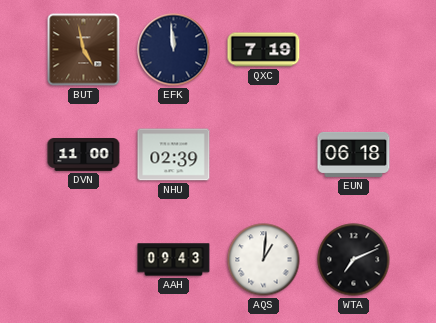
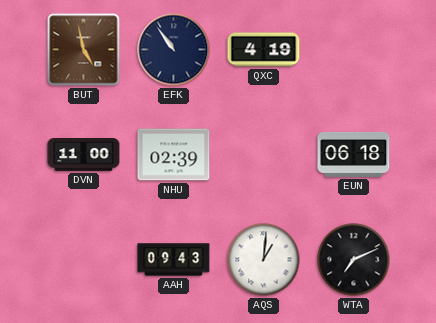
EFK: 11:59 -> 10:54
QXC: 7:19 -> 4:19
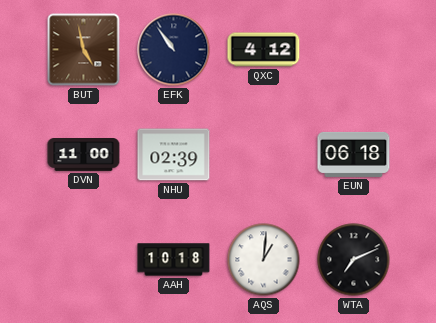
QXC: 4:19 -> 4:12
AAH: 09:43 -> 10:18
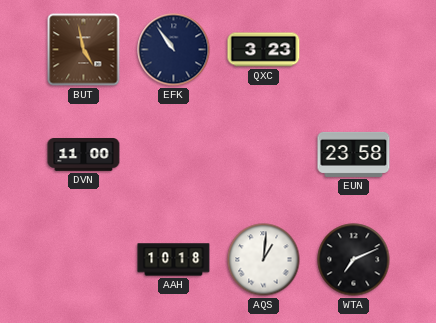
QXC: 4:12 -> 3:23
NHU: 02:39 -> none
EUN: 06:18 -> 23:58
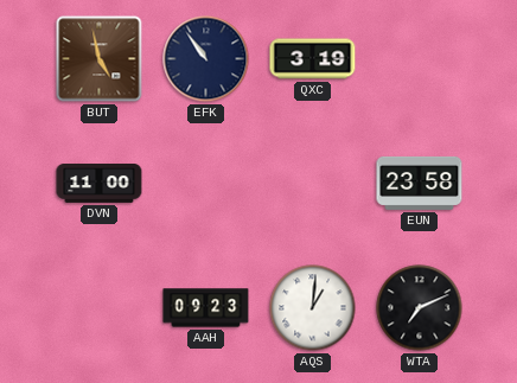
QXC: 3:23 -> 3:19
AAH: 10:18 -> 09:23
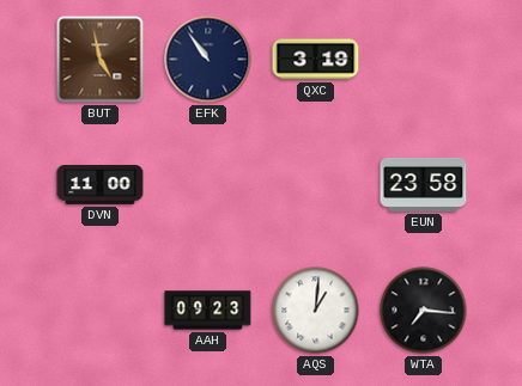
WTA: 7:11 -> 7:16
